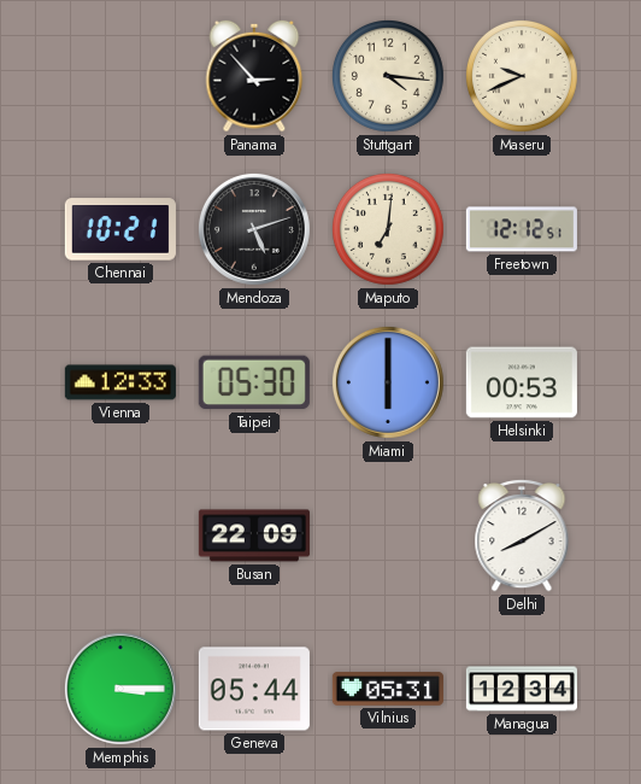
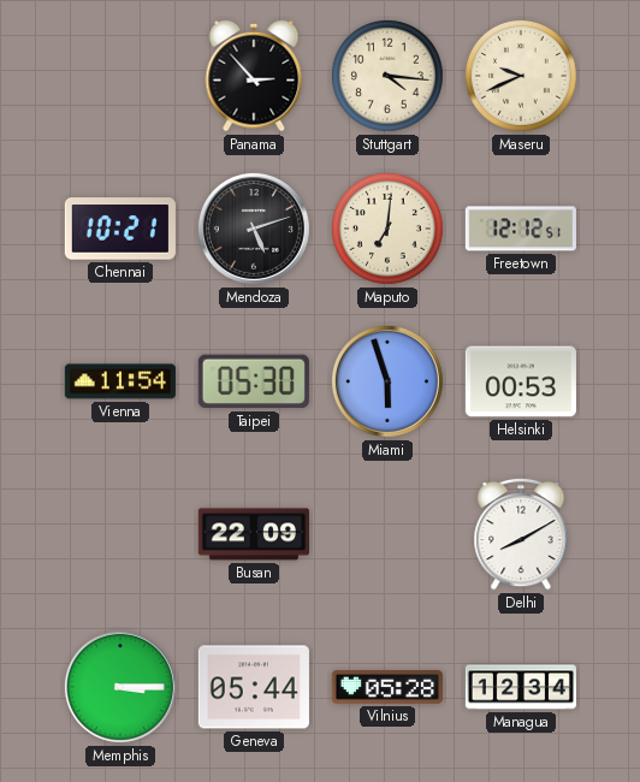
Vienna: 12:33 -> 11:54
Miami: 6:00 -> 5:57
Vilnius: 05:31 -> 05:28
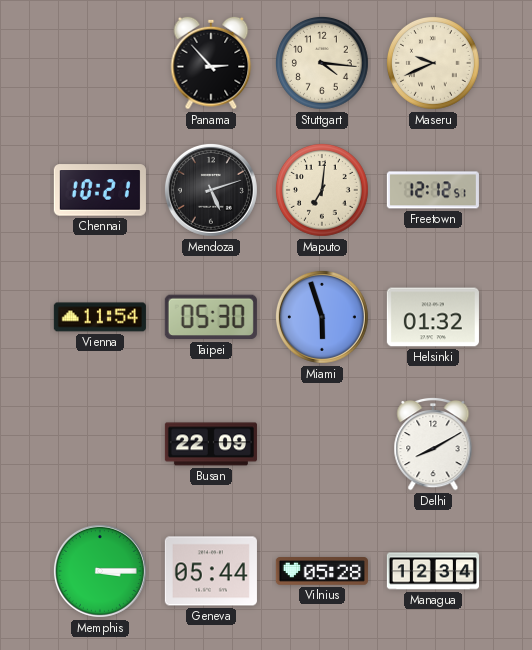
Helsinki: 00:53 -> 01:32
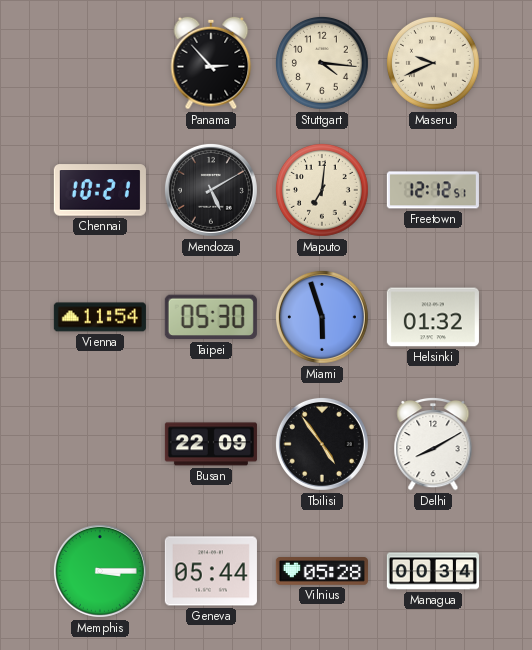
Mendoza: 5:12 -> 5:10
Tbilisi: none -> 4:54
Managua: 12:34 -> 00:34
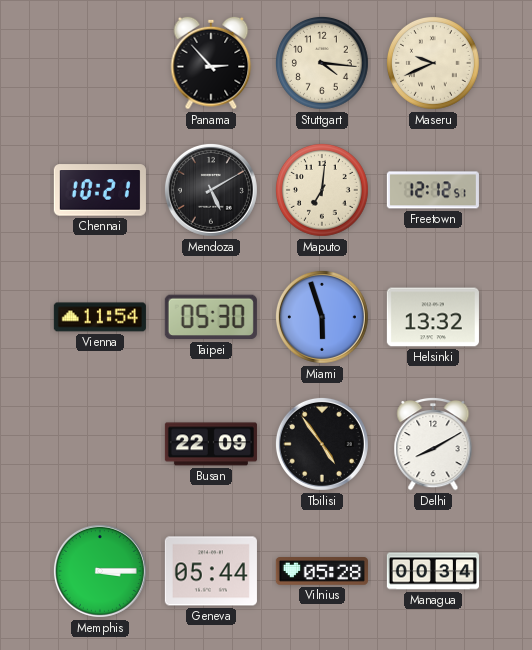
Helsinki: 01:32 -> 13:32
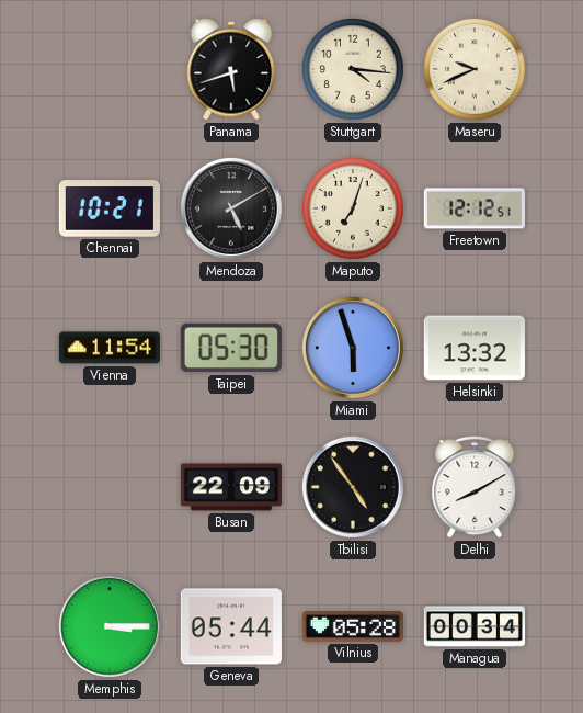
Panama: 2:53 -> 5:42
Maputo: 7:01 -> 7:03
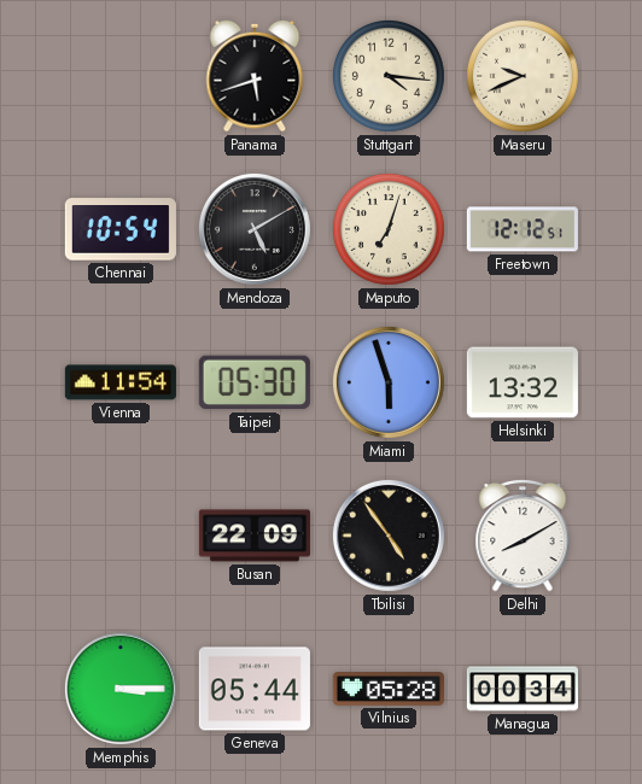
Chennai: 10:21 -> 10:54
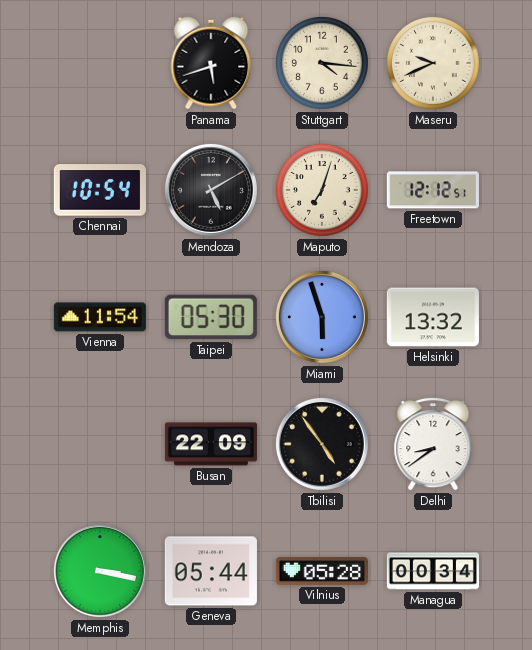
Delhi: 8:10 -> 8:39
Memphis: 3:15 -> 3:17
